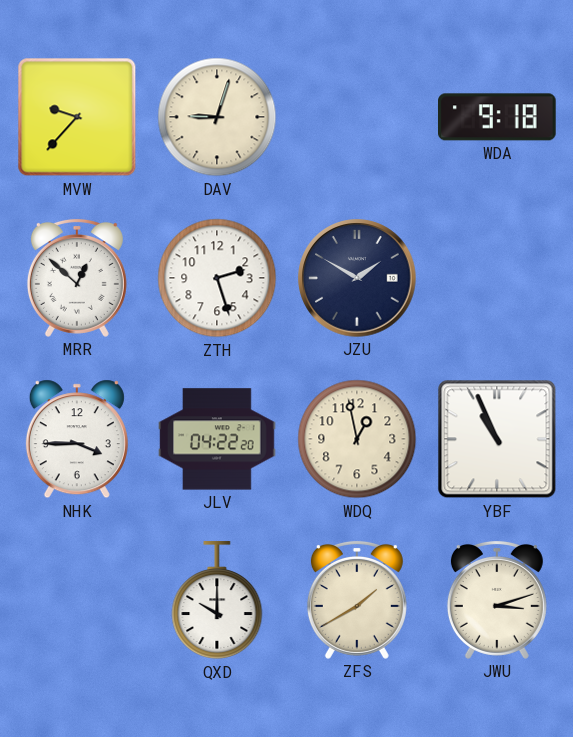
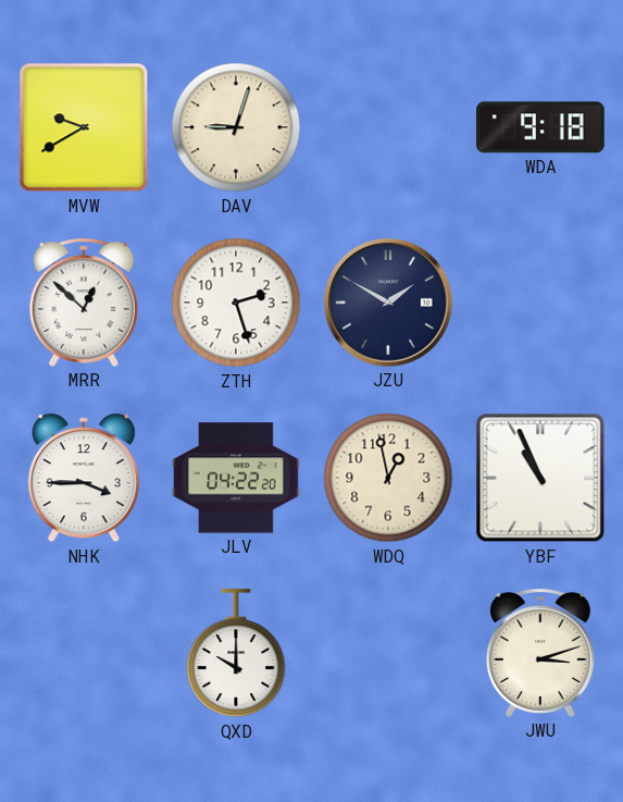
MVW: 9:37 -> 9:40
ZFS: 1:40 -> none
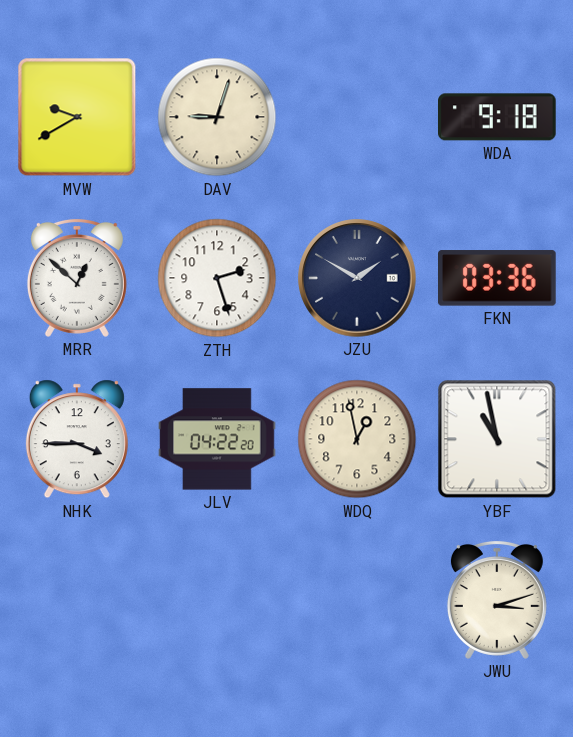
FKN: none -> 03:36
YBF: 10:56 -> 10:58
QXD: 10:00 -> none
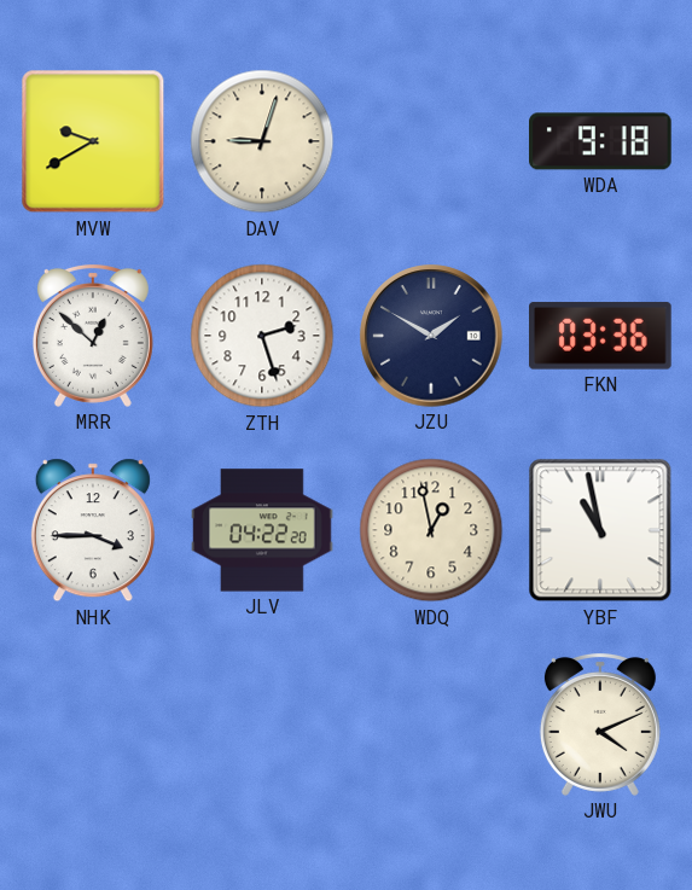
JWU: 3:12 -> 4:11
